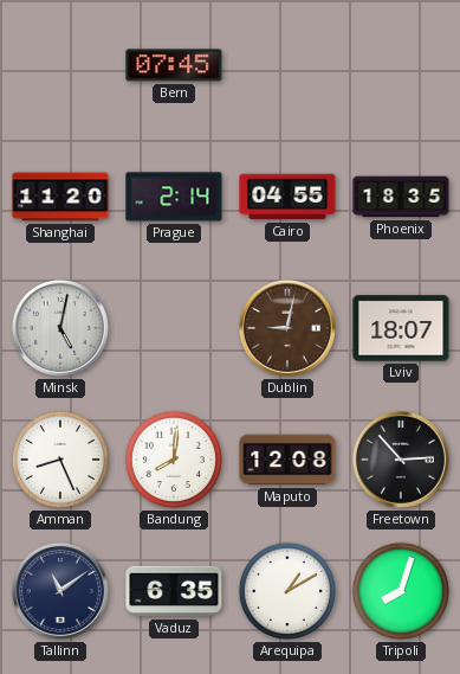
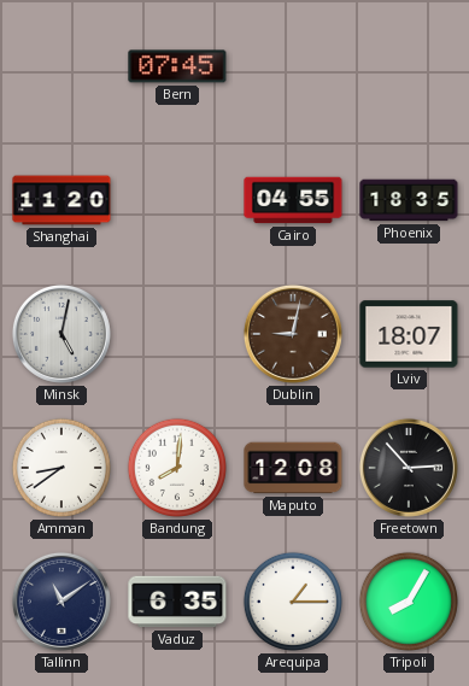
Prague: 2:14 -> none
Amman: 8:26 -> 8:39
Arequipa: 1:10 -> 1:15
Tripoli: 8:03 -> 8:05
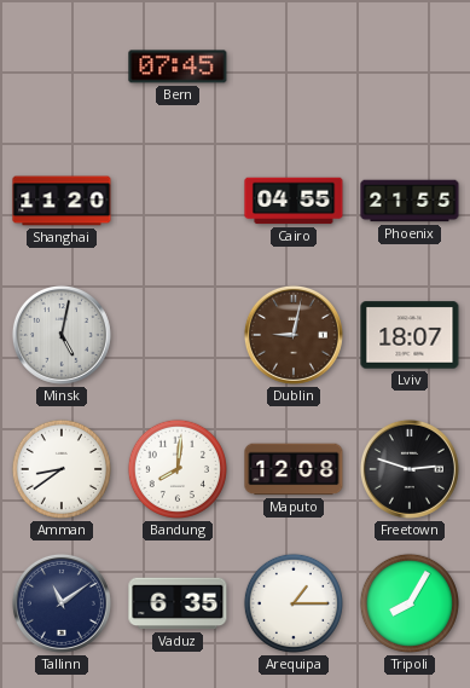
Phoenix: 18:35 -> 21:55
Freetown: 2:53 -> 2:48
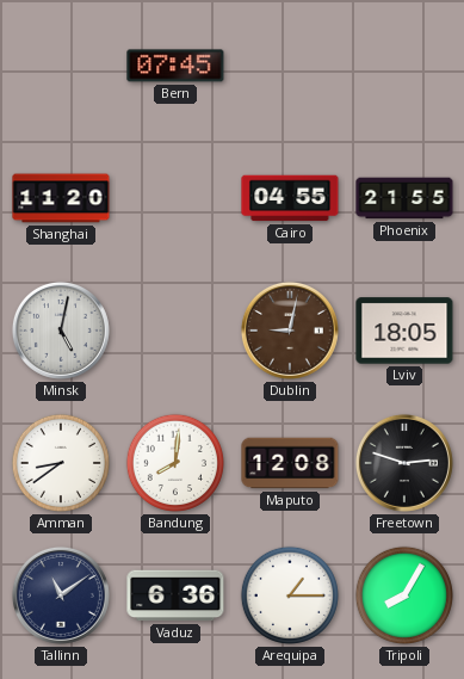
Lviv: 18:07 -> 18:05
Vaduz: 6:35 -> 6:36
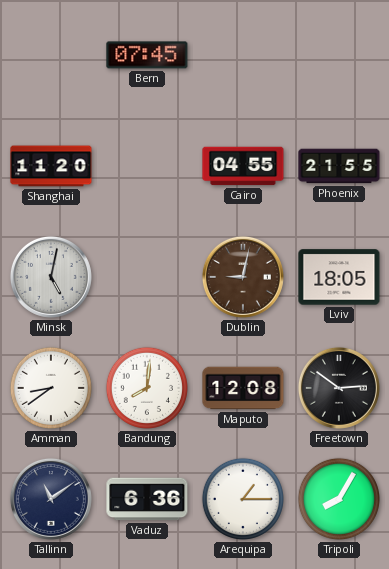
Freetown: 2:48 -> 2:51
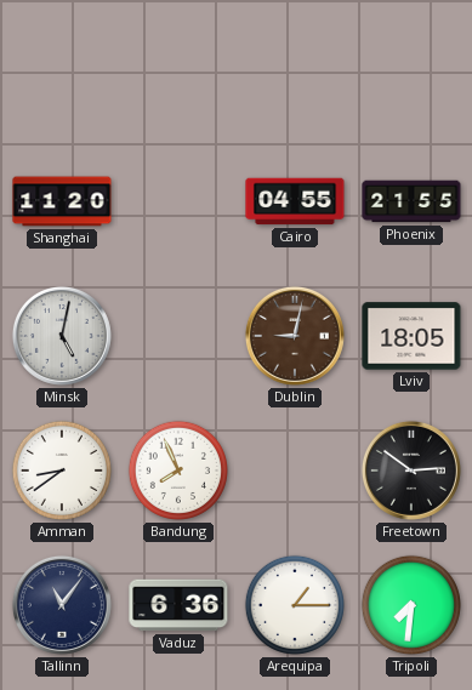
Bern: 07:45 -> none
Bandung: 8:01 -> 7:56
Maputo: 12:08 -> none
Tallinn: 11:09 -> 11:06
Tripoli: 8:05 -> 7:31
